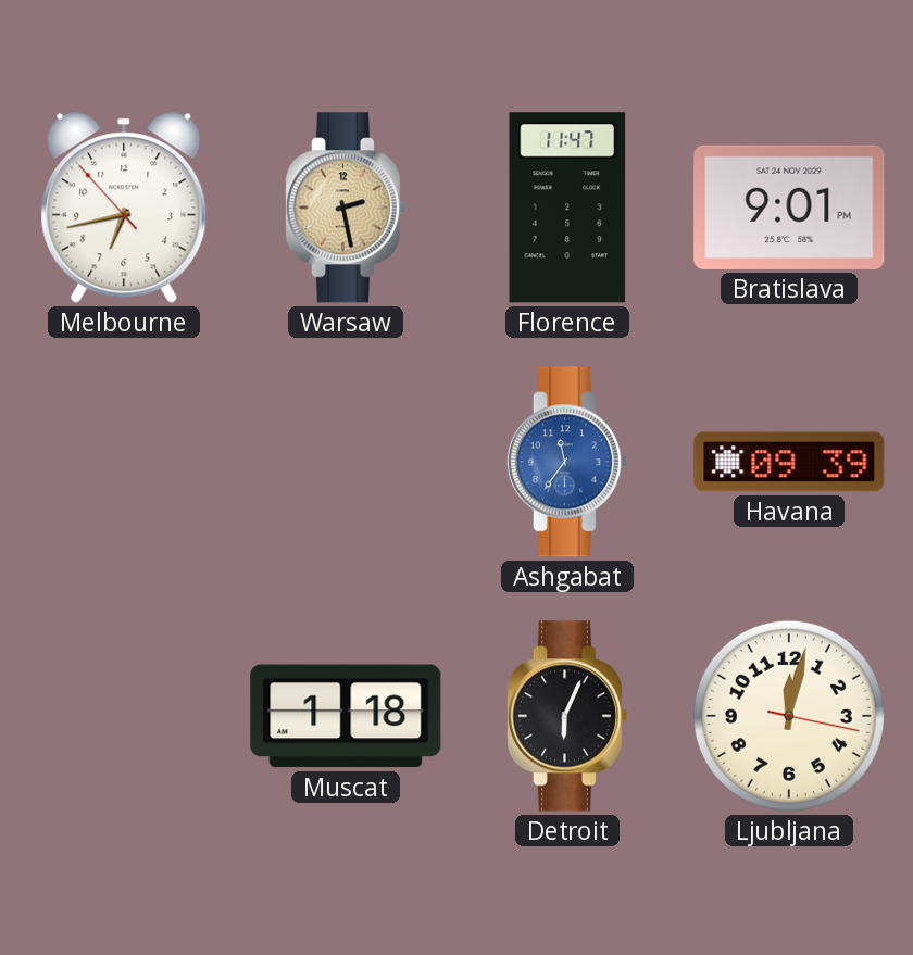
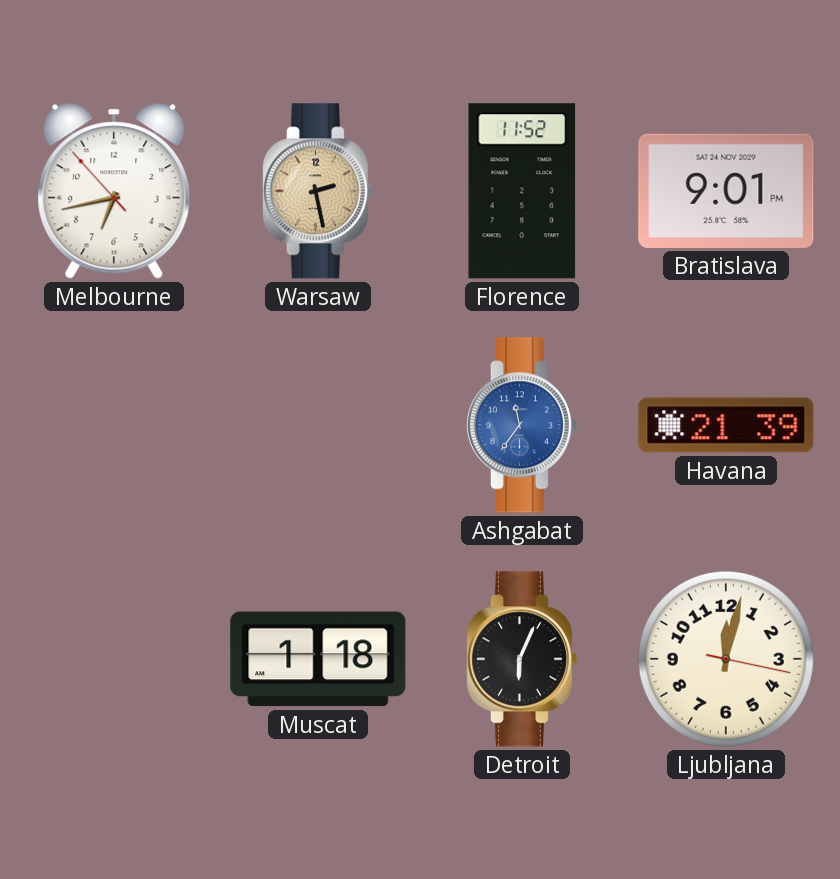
Florence: 11:47 -> 11:52
Havana: 09:39 -> 21:39
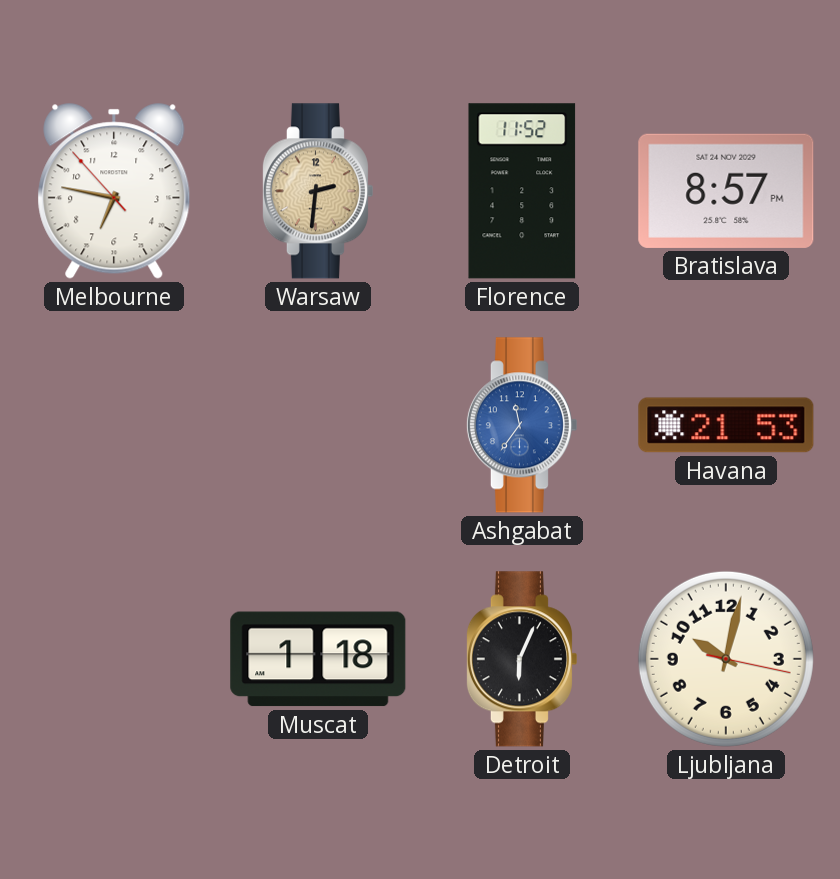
Melbourne: 6:42 -> 6:46
Warsaw: 2:28 -> 2:31
Bratislava: 9:01 -> 8:57
Havana: 21:39 -> 21:53
Ljubljana: 12:02 -> 10:02
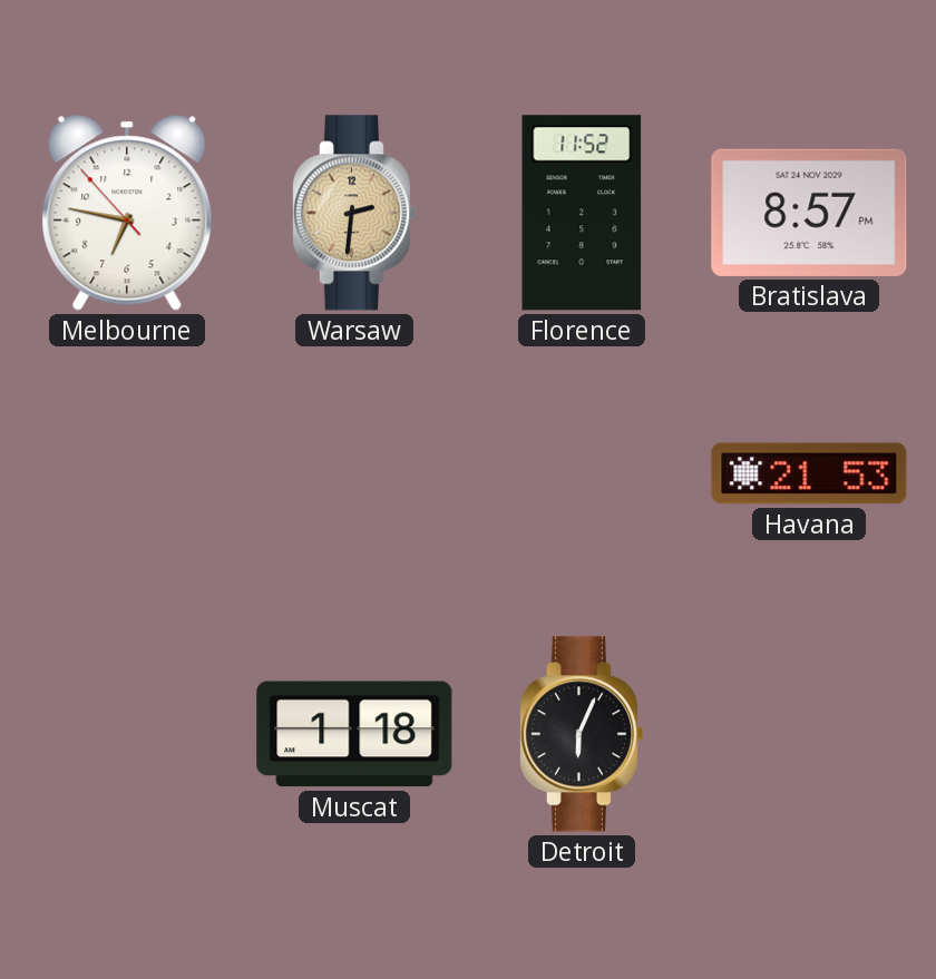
Ashgabat: 11:36 -> none
Ljubljana: 10:02 -> none
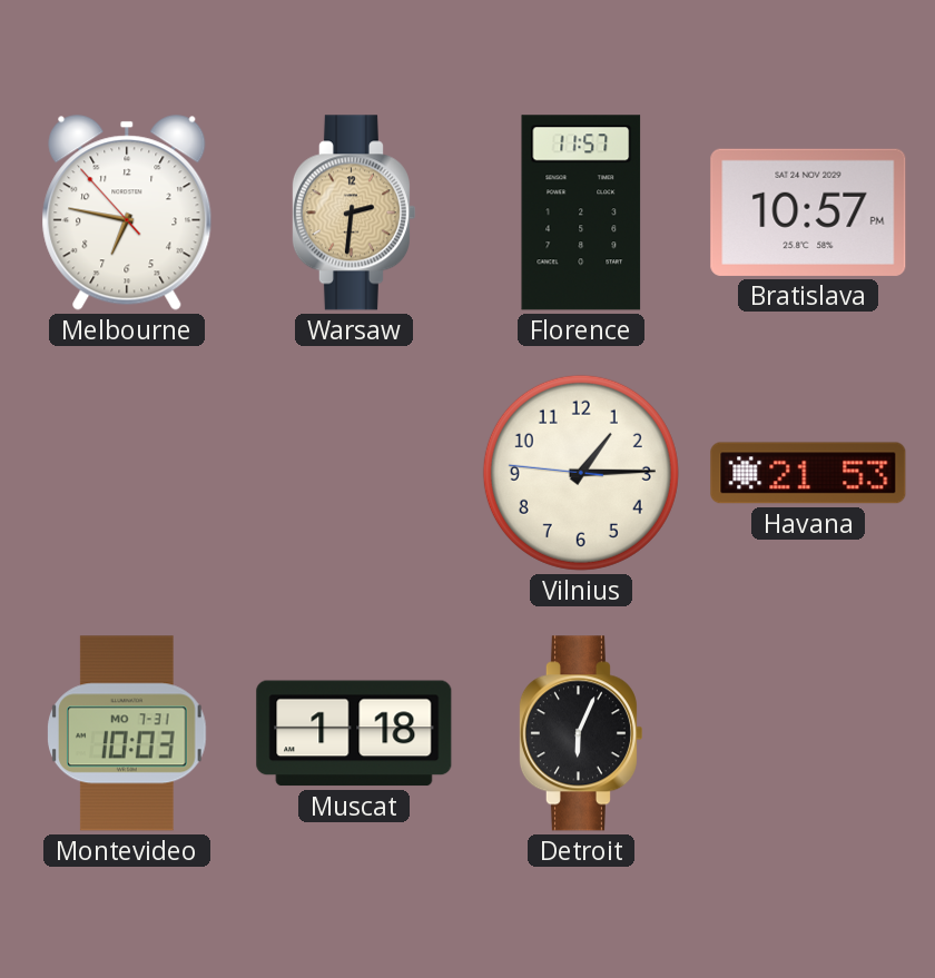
Florence: 11:52 -> 11:57
Bratislava: 8:57 -> 10:57
Vilnius: none -> 1:14
Montevideo: none -> 10:03
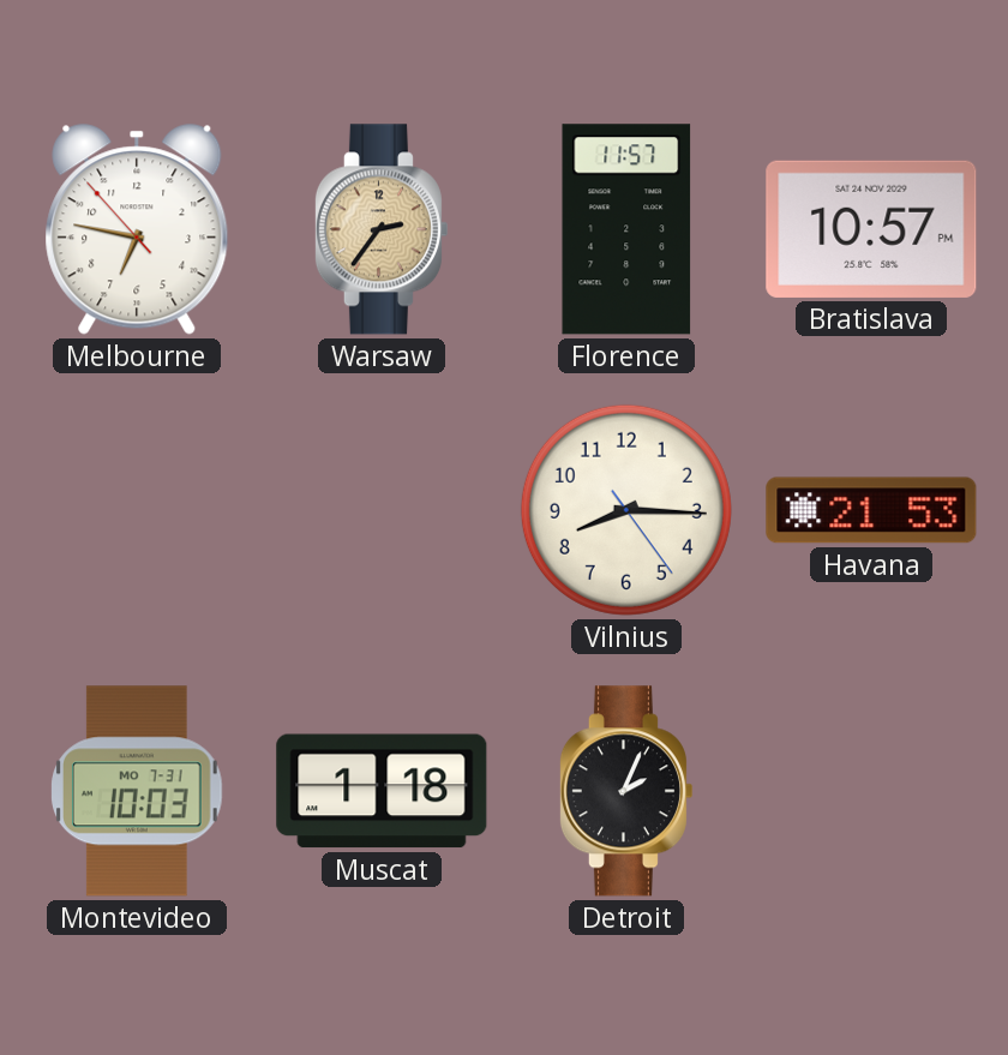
Warsaw: 2:31 -> 2:36
Vilnius: 1:14 -> 8:15
Detroit: 6:04 -> 2:04
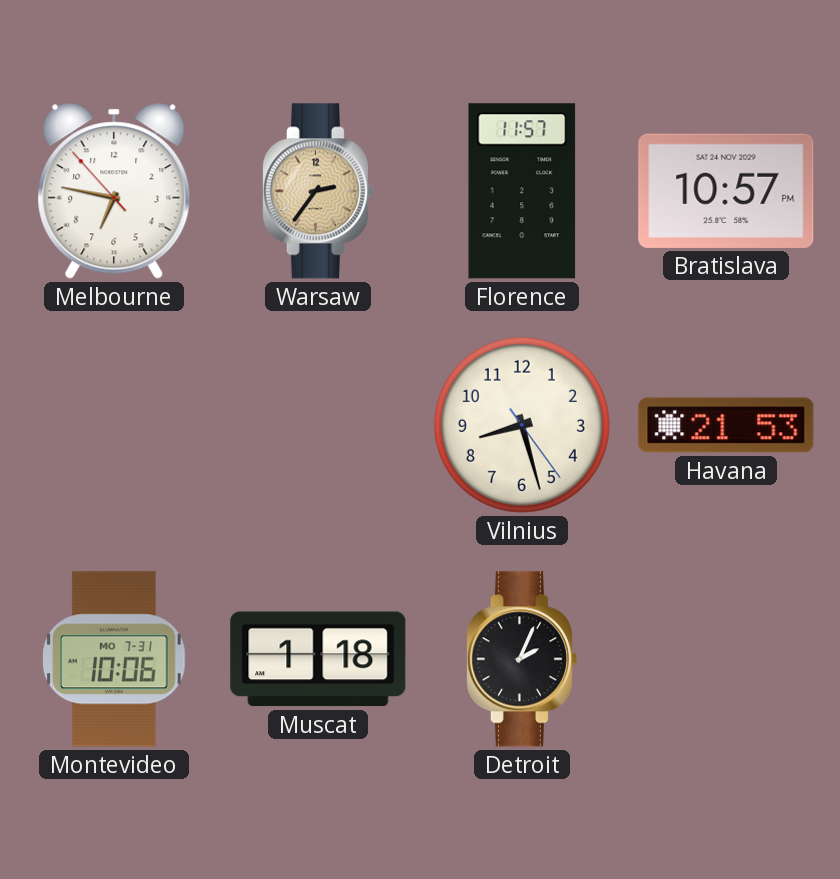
Vilnius: 8:15 -> 8:27
Montevideo: 10:03 -> 10:06
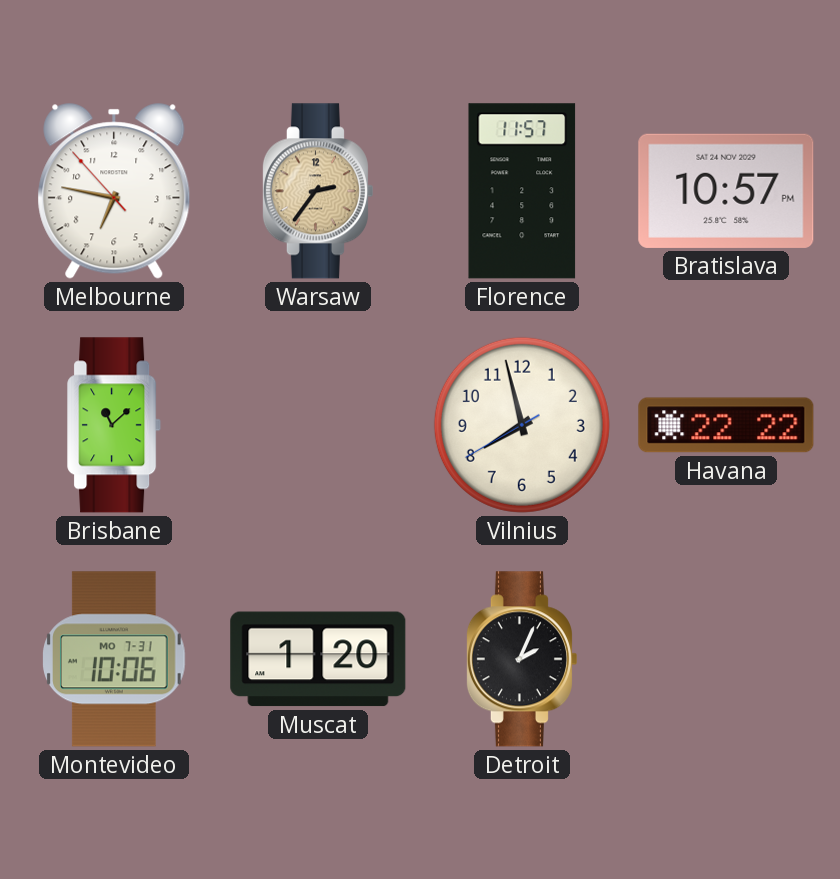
Brisbane: none -> 11:08
Vilnius: 8:27 -> 7:57
Havana: 21:53 -> 22:22
Muscat: 1:18 -> 1:20
